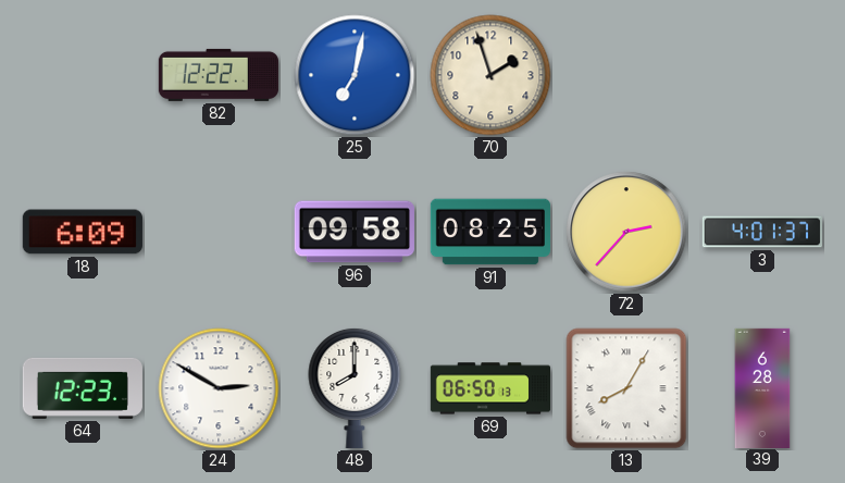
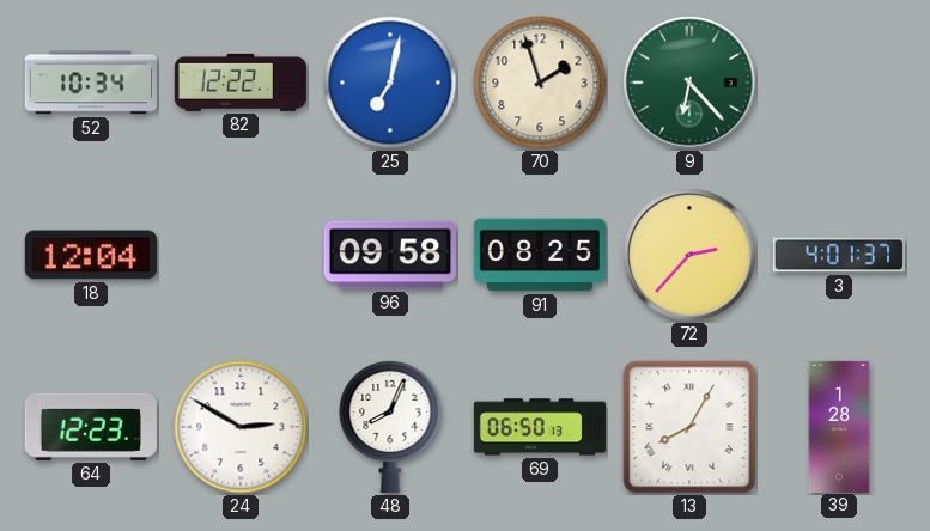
52: none -> 10:34
9: none -> 6:23
18: 6:09 -> 12:04
48: 8:00 -> 8:04
39: 6:28 -> 1:28
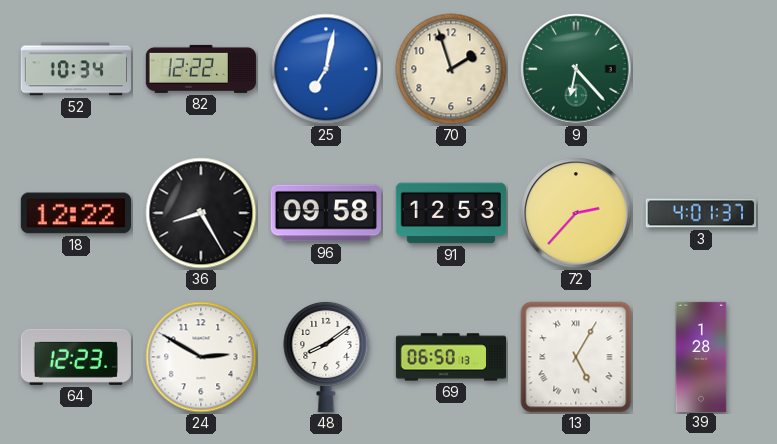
18: 12:04 -> 12:22
36: none -> 8:25
91: 08:25 -> 12:53
48: 8:04 -> 8:09
13: 8:05 -> 5:05
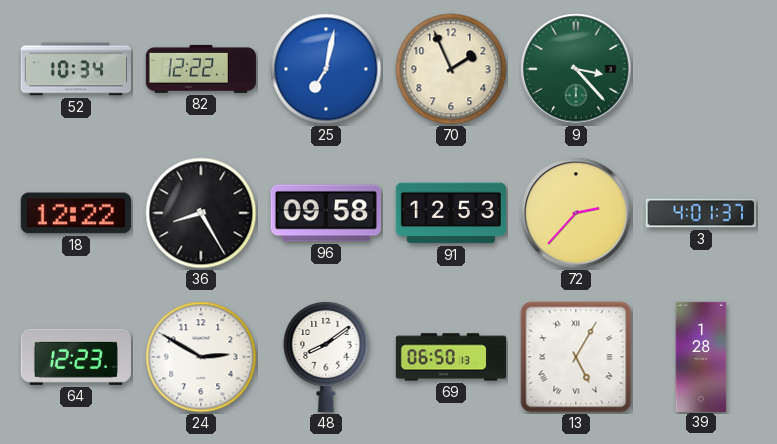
70: 1:57 -> 1:56
9: 6:23 -> 3:23
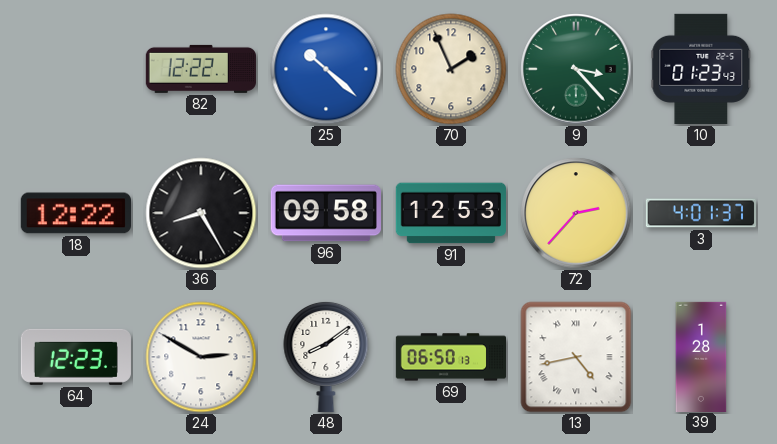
52: 10:34 -> none
25: 7:02 -> 10:22
10: none -> 01:23
13: 5:05 -> 4:43
